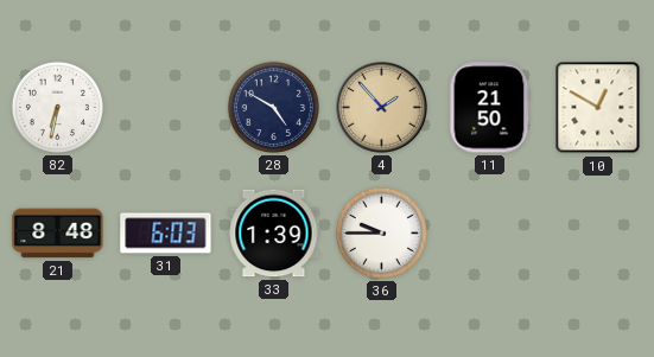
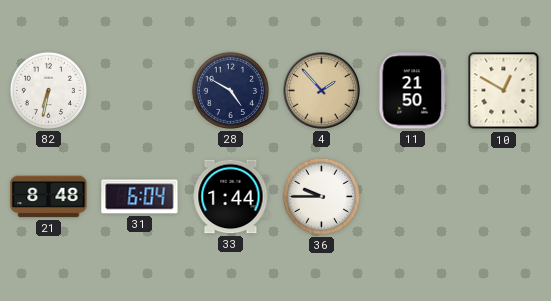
31: 6:03 -> 6:04
33: 1:39 -> 1:44
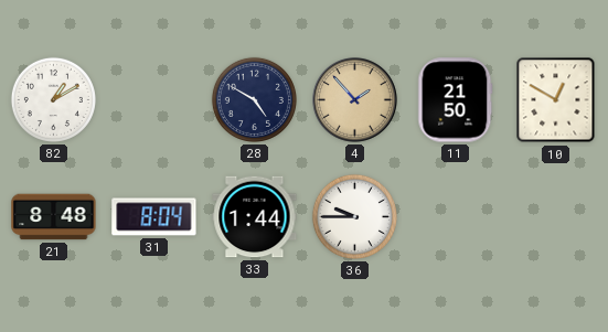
82: 6:32 -> 1:10
31: 6:04 -> 8:04
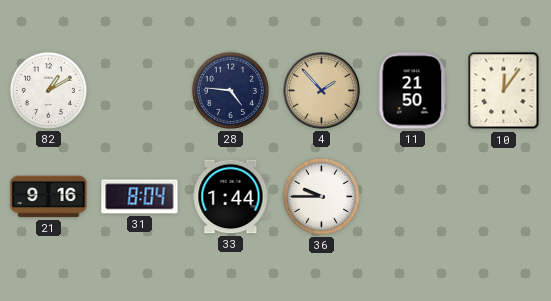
28: 4:50 -> 4:46
10: 12:50 -> 12:06
21: 8:48 -> 9:16
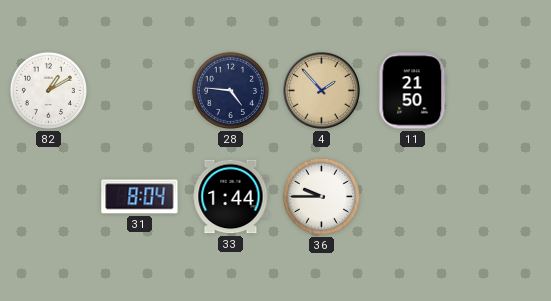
10: 12:06 -> none
21: 9:16 -> none
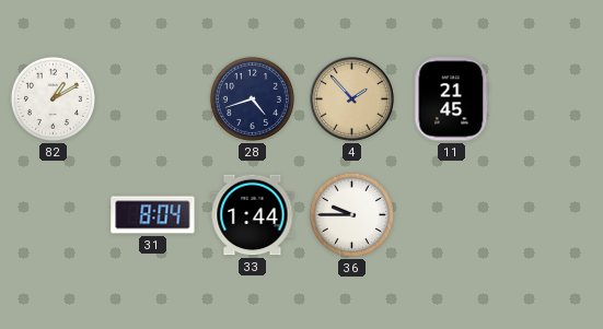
28: 4:46 -> 4:42
11: 21:50 -> 21:45
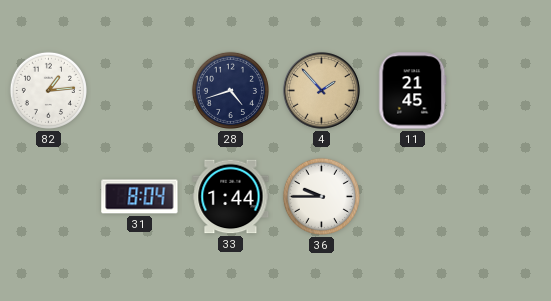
82: 1:10 -> 1:14
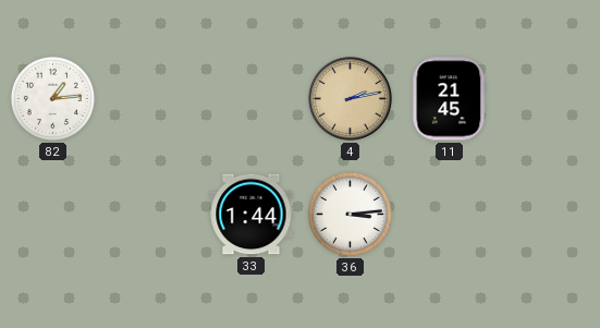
28: 4:42 -> none
4: 1:53 -> 2:13
31: 8:04 -> none
36: 9:45 -> 3:14
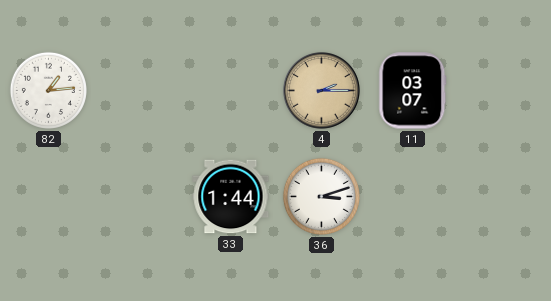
4: 2:13 -> 2:15
11: 21:45 -> 03:07
36: 3:14 -> 3:12
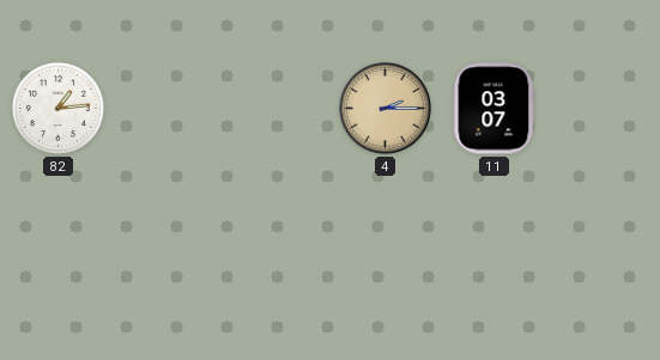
33: 1:44 -> none
36: 3:12 -> none
